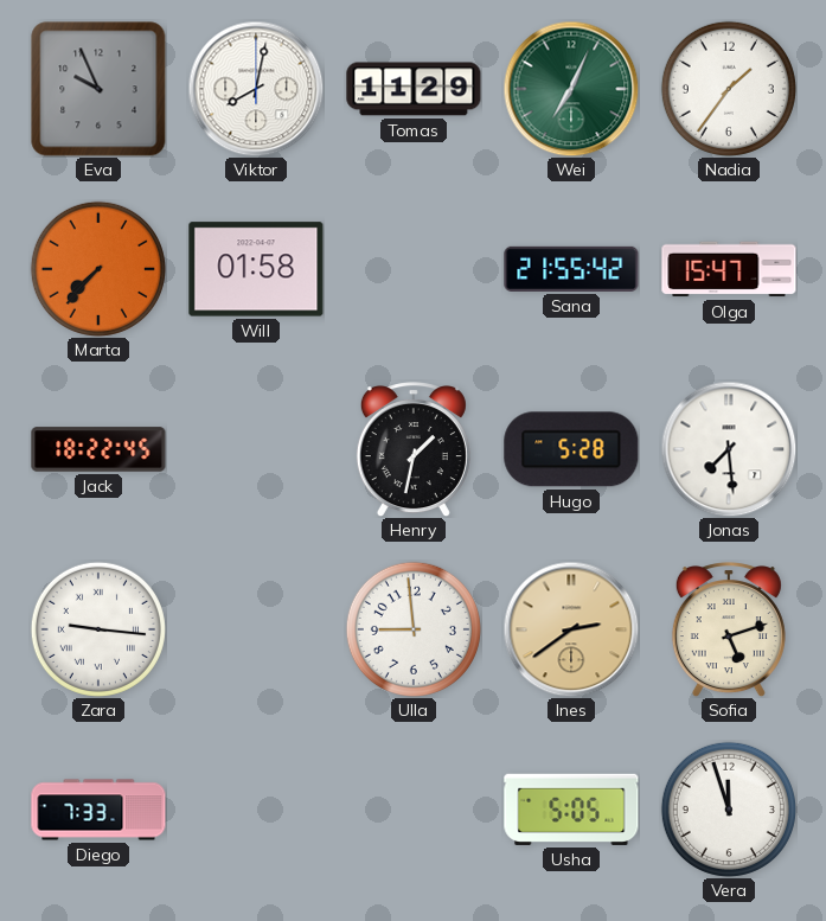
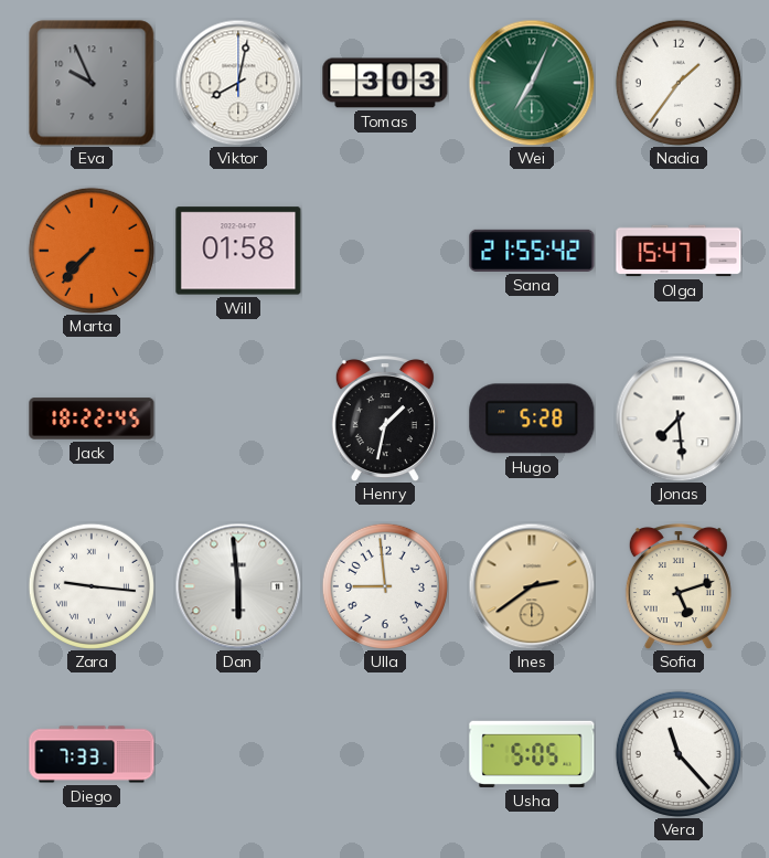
Tomas: 11:29 -> 3:03
Dan: none -> 5:59
Vera: 11:57 -> 11:23
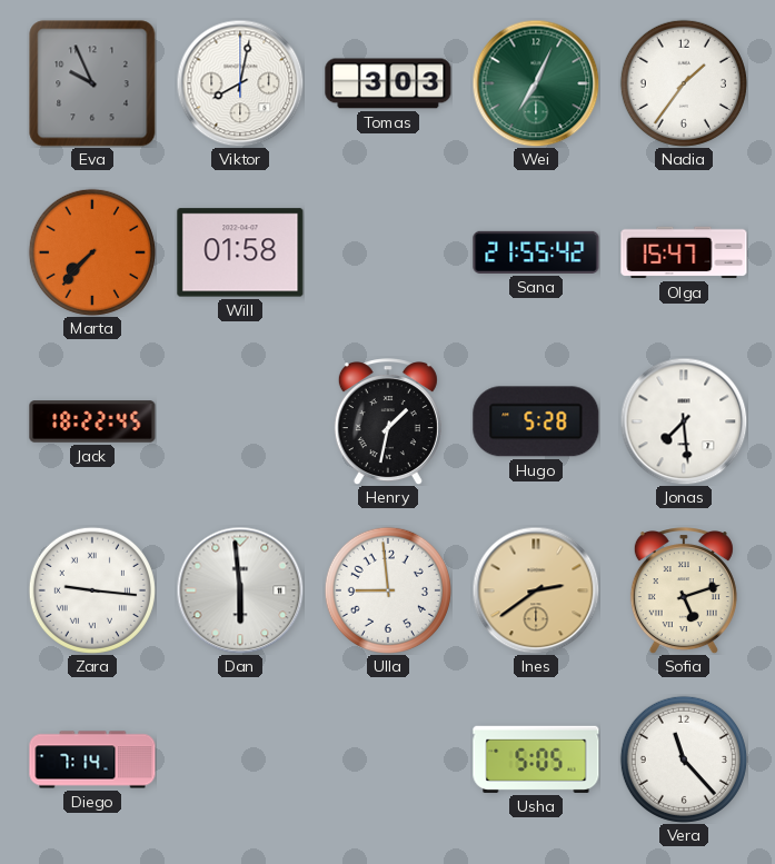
Diego: 7:33 -> 7:14
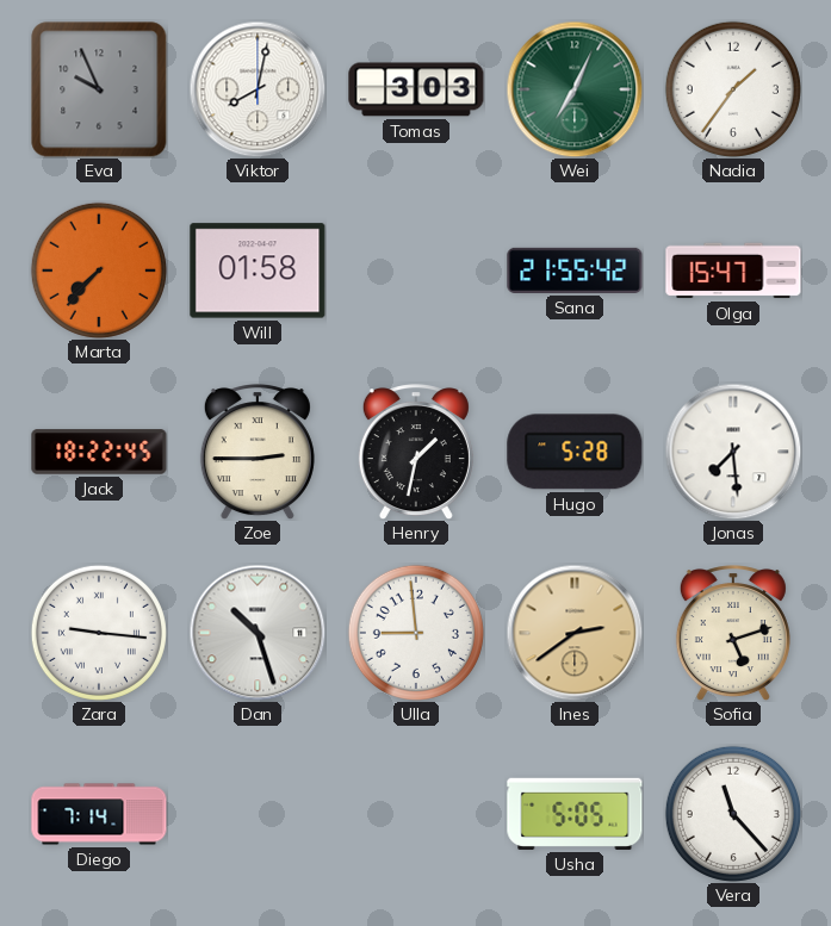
Zoe: none -> 2:45
Dan: 5:59 -> 10:27
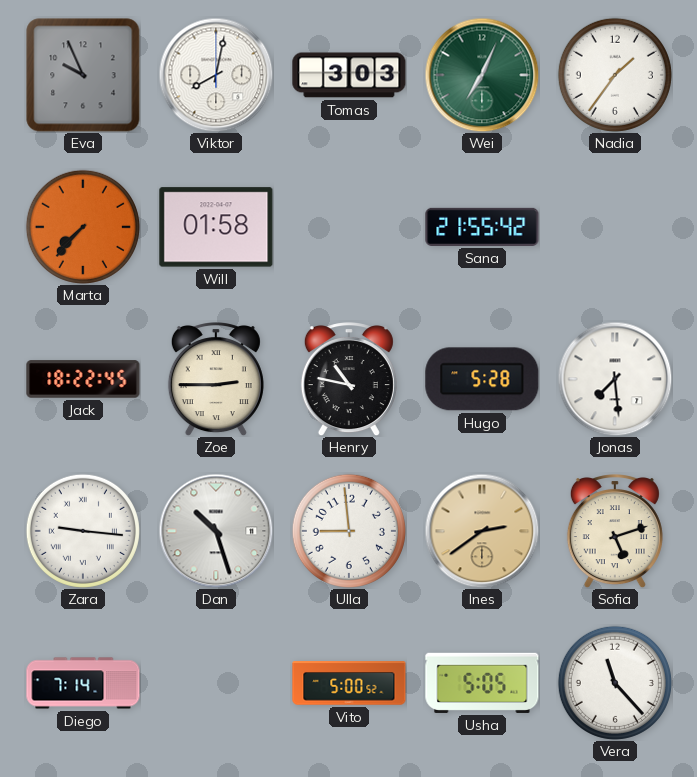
Olga: 15:47 -> none
Henry: 1:32 -> 10:47
Vito: none -> 5:00
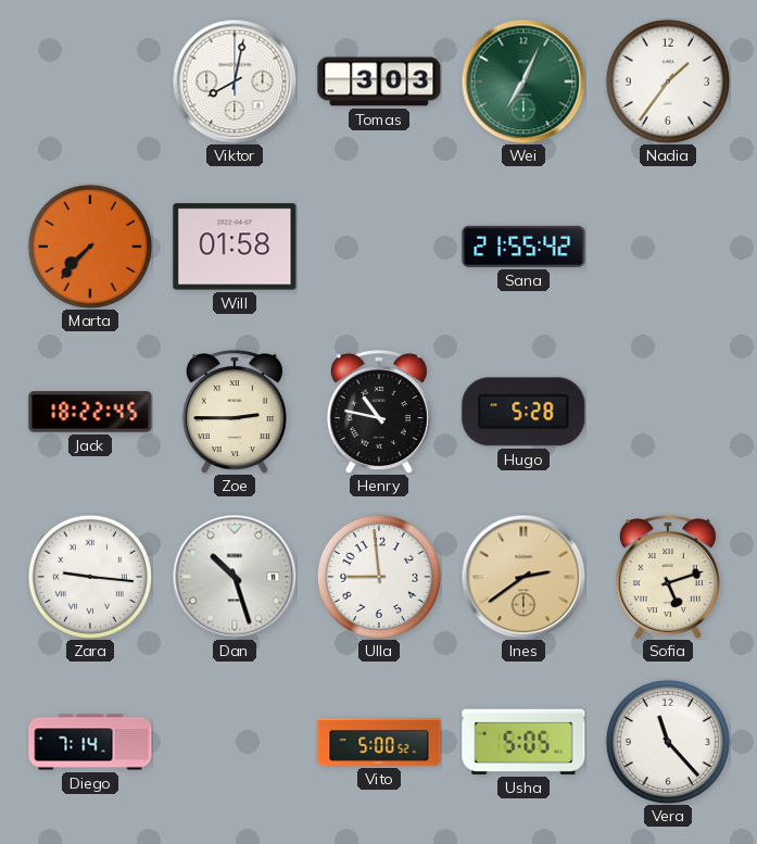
Eva: 9:56 -> none
Jonas: 7:29 -> none
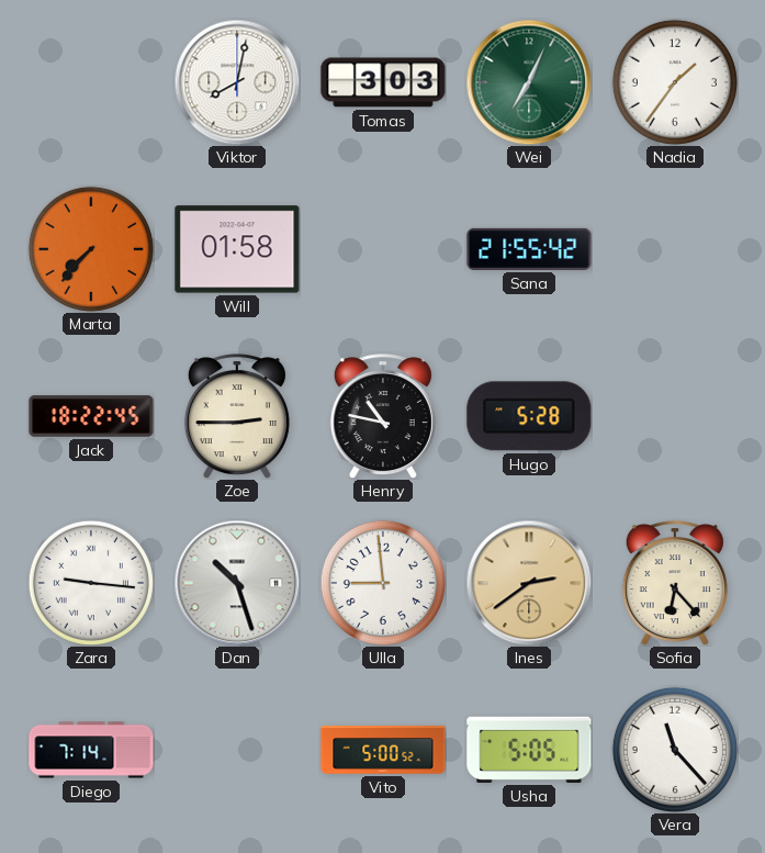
Sofia: 5:12 -> 6:23
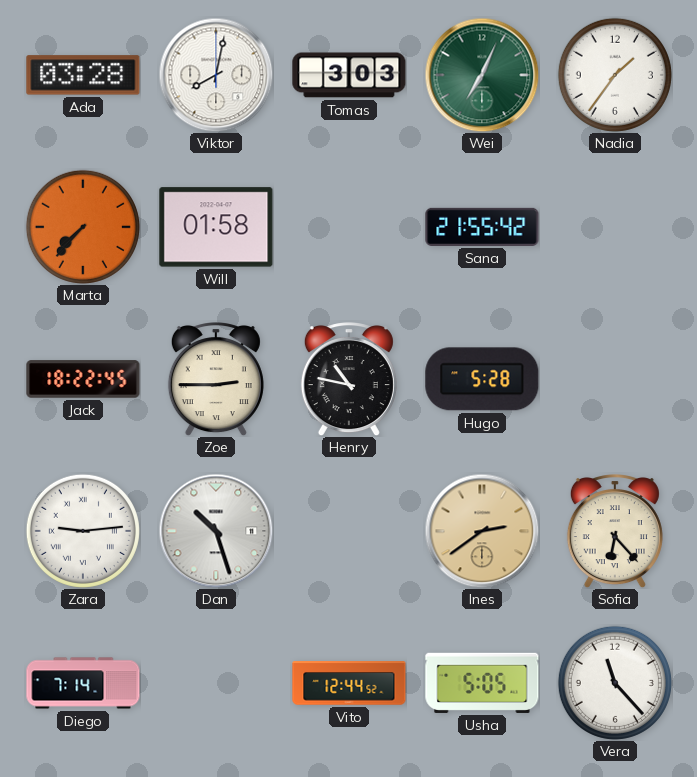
Ada: none -> 03:28
Zara: 9:16 -> 9:14
Ulla: 8:59 -> none
Vito: 5:00 -> 12:44
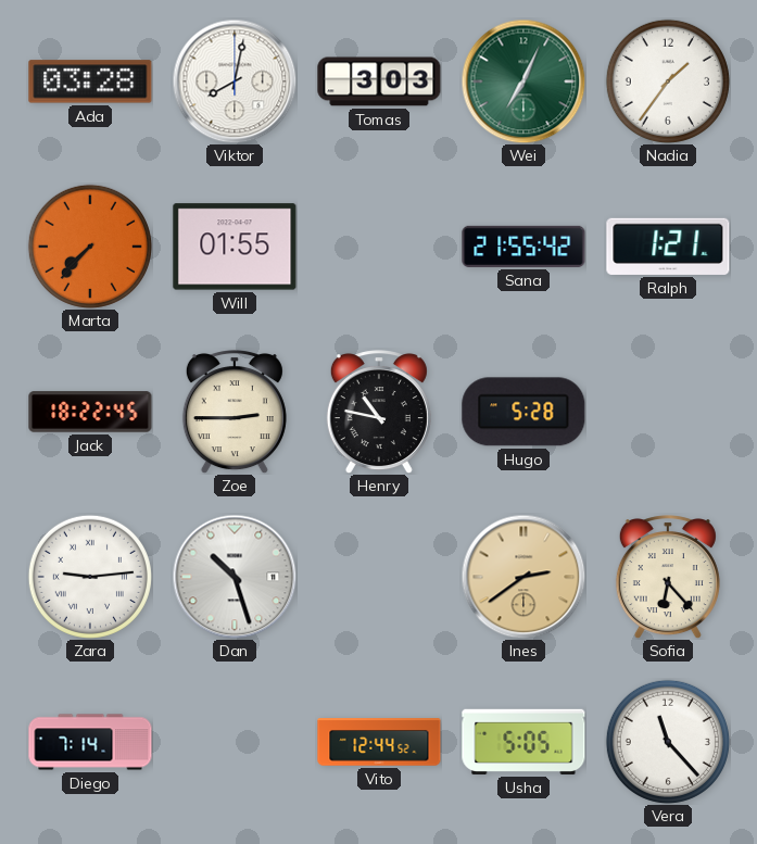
Will: 01:58 -> 01:55
Ralph: none -> 1:21
